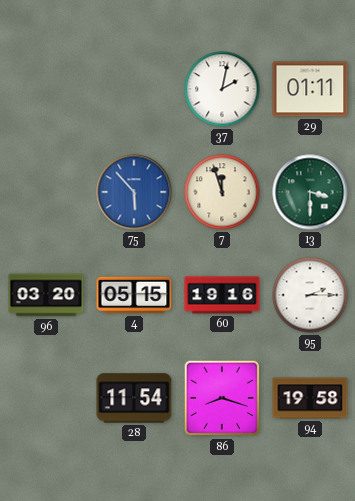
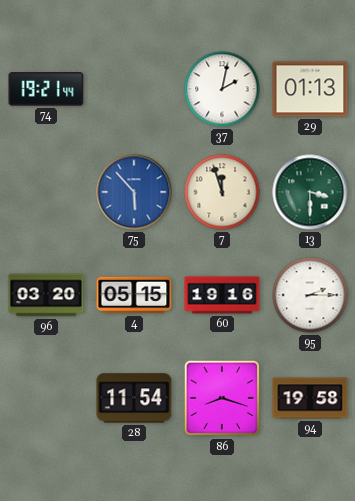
74: none -> 19:21
29: 01:11 -> 01:13
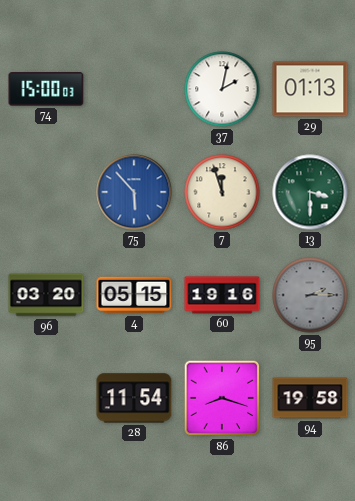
74: 19:21 -> 15:00
95 dial: white -> grey
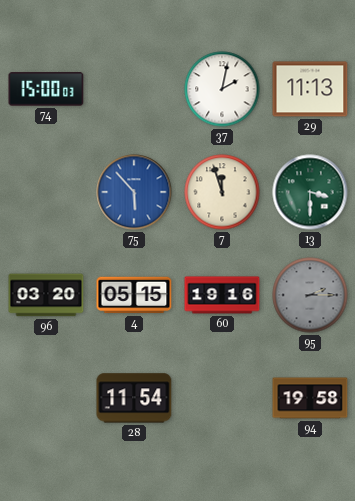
29: 01:13 -> 11:13
86: 8:18 -> none
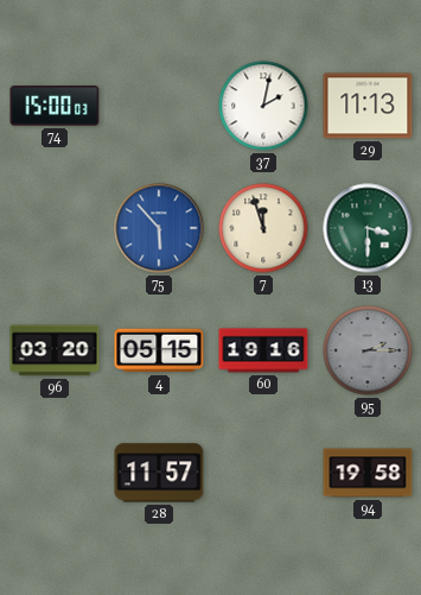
28: 11:54 -> 11:57
